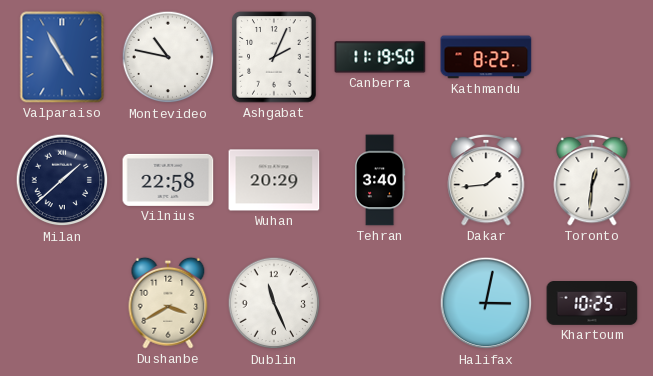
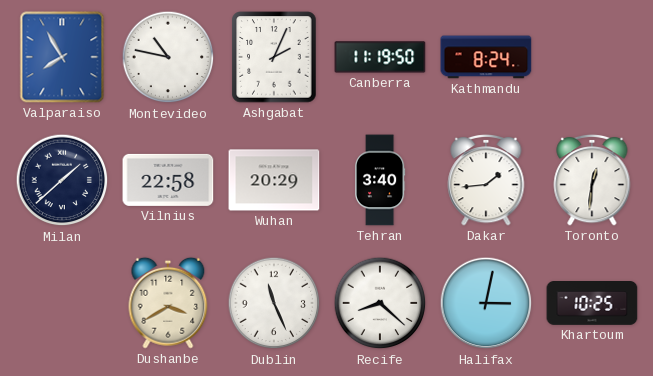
Valparaiso: 4:55 -> 7:55
Kathmandu: 8:22 -> 8:24
Recife: none -> 8:22
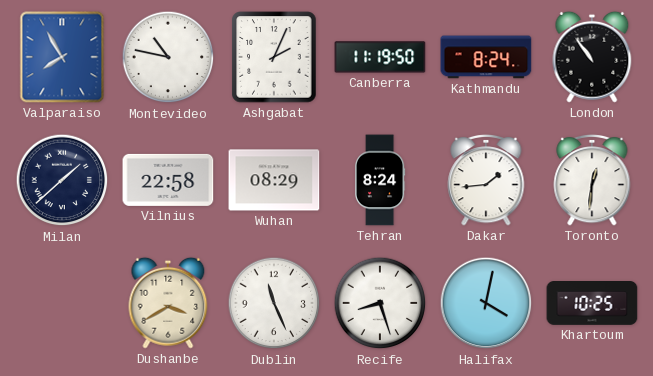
London: none -> 10:54
Wuhan: 20:29 -> 08:29
Tehran: 3:40 -> 8:24
Recife: 8:22 -> 8:27
Halifax: 3:02 -> 4:02
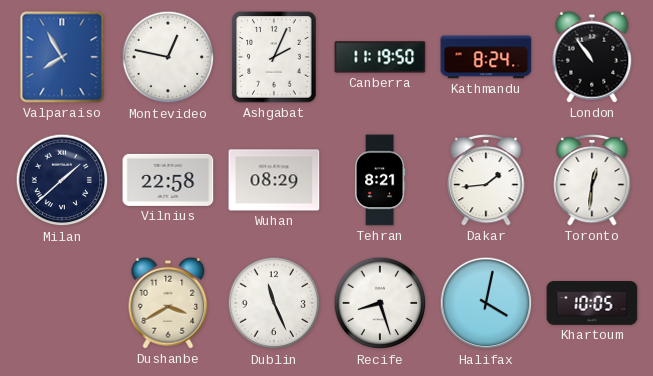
Montevideo: 10:47 -> 12:47
Tehran: 8:24 -> 8:21
Khartoum: 10:25 -> 10:05
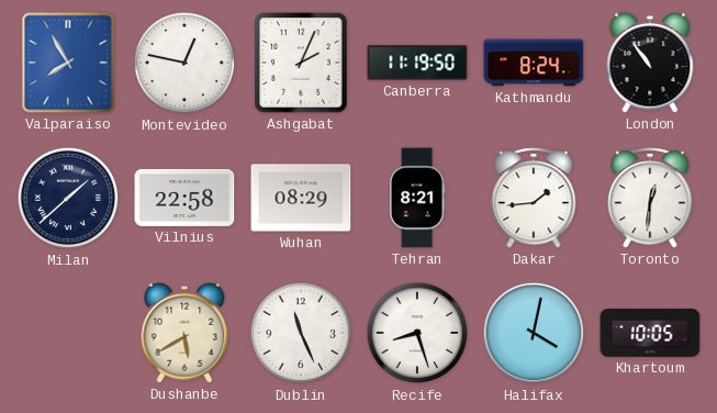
Dushanbe: 3:40 -> 5:40
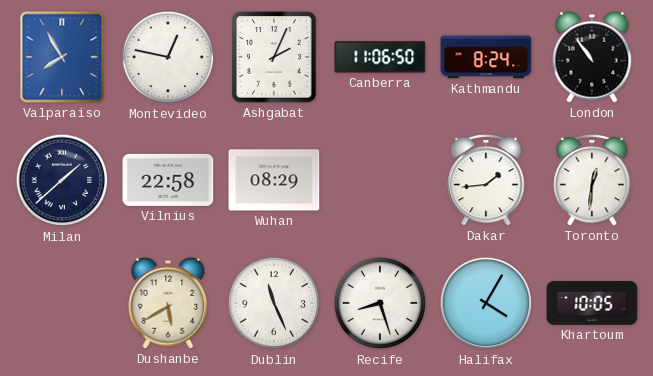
Canberra: 11:19 -> 11:06
Tehran: 8:21 -> none
Halifax: 4:02 -> 4:05
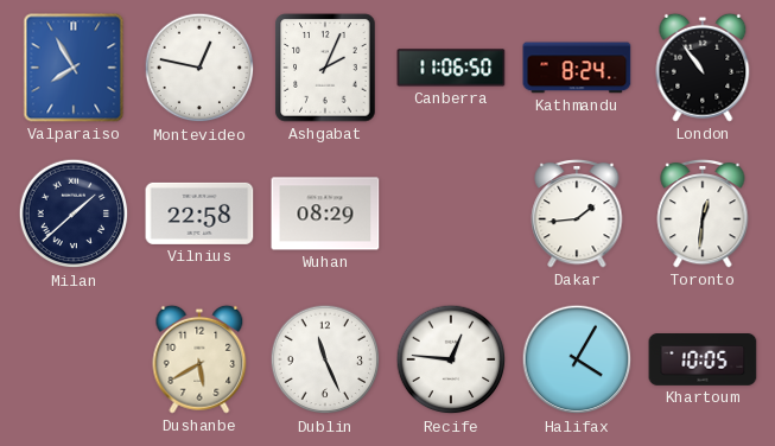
Recife: 8:27 -> 12:46
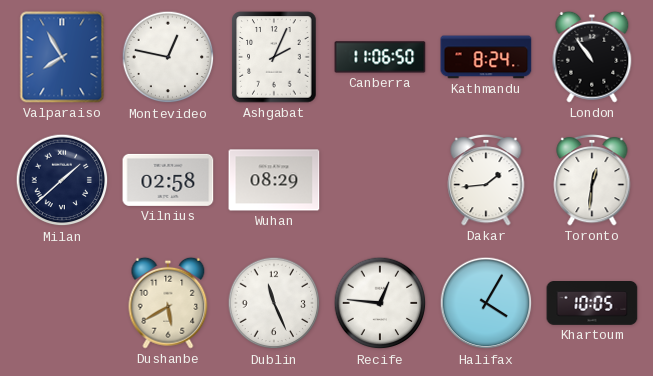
Vilnius: 22:58 -> 02:58
